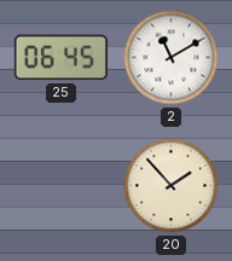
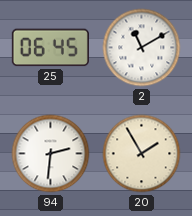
94: none -> 2:31
20: 1:53 -> 1:55
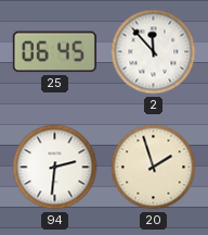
2: 11:10 -> 11:53
20: 1:55 -> 1:57
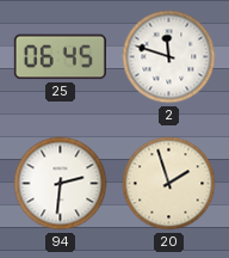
2: 11:53 -> 11:48
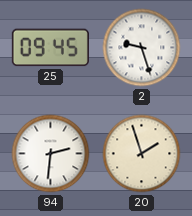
25: 06:45 -> 09:45
2: 11:48 -> 9:27
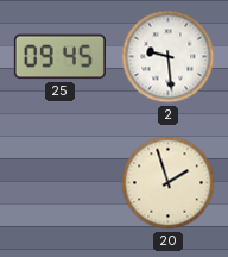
2: 9:27 -> 9:29
94: 2:31 -> none
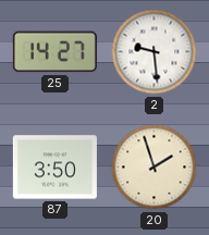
25: 09:45 -> 14:27
87: none -> 3:50
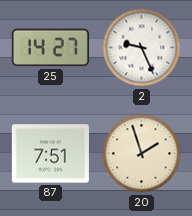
2: 9:29 -> 9:26
87: 3:50 -> 7:51
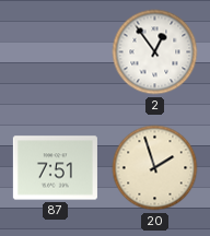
25: 14:27 -> none
2: 9:26 -> 12:54
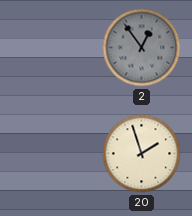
2 dial: white -> grey
87: 7:51 -> none
